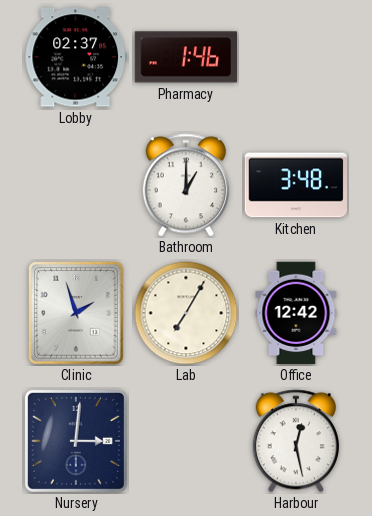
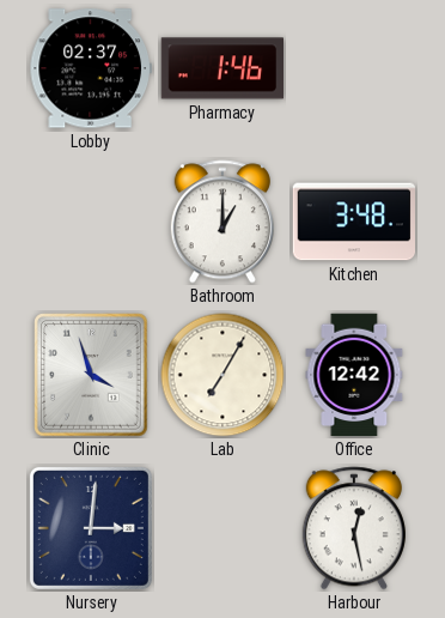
Clinic: 1:57 -> 3:57
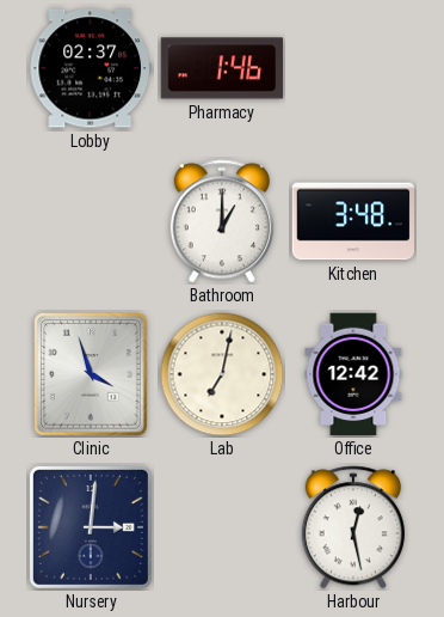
Lab: 7:05 -> 7:02
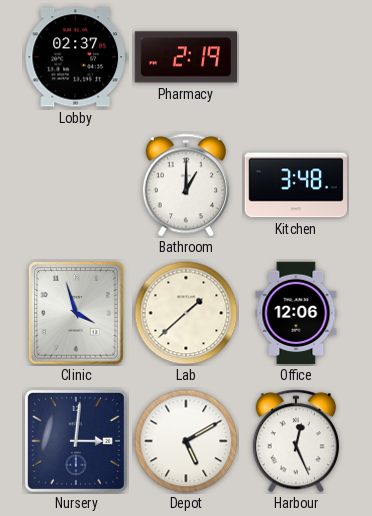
Pharmacy: 1:46 -> 2:19
Lab: 7:02 -> 1:38
Office: 12:42 -> 12:06
Depot: none -> 5:10
Harbour: 12:28 -> 12:26
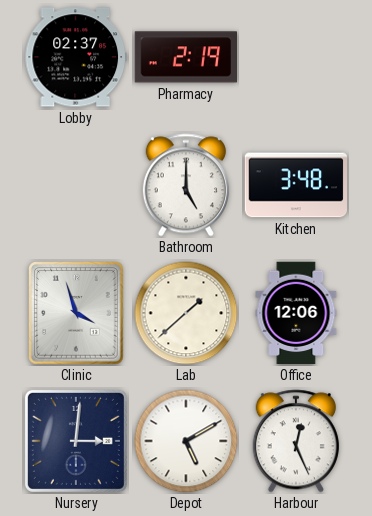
Bathroom: 1:00 -> 5:00
